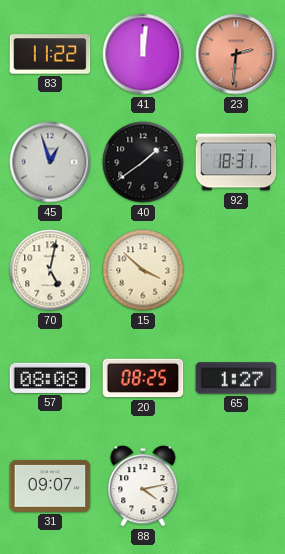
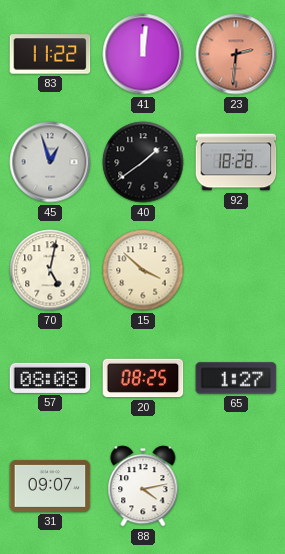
92: 18:31 -> 18:28
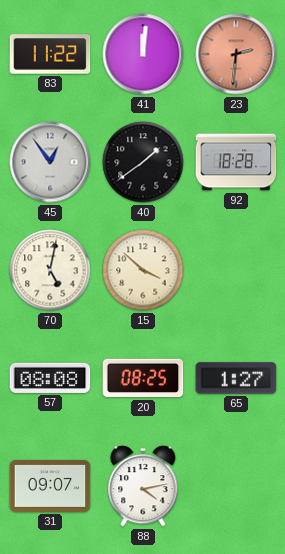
45: 12:57 -> 12:54
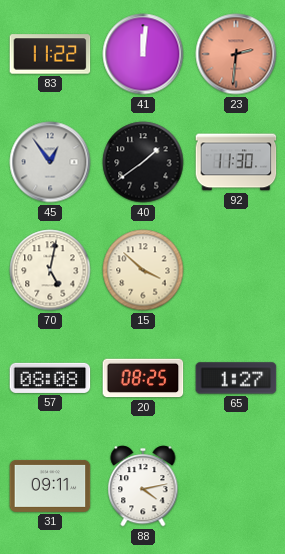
92: 18:28 -> 11:30
31: 09:07 -> 09:11
